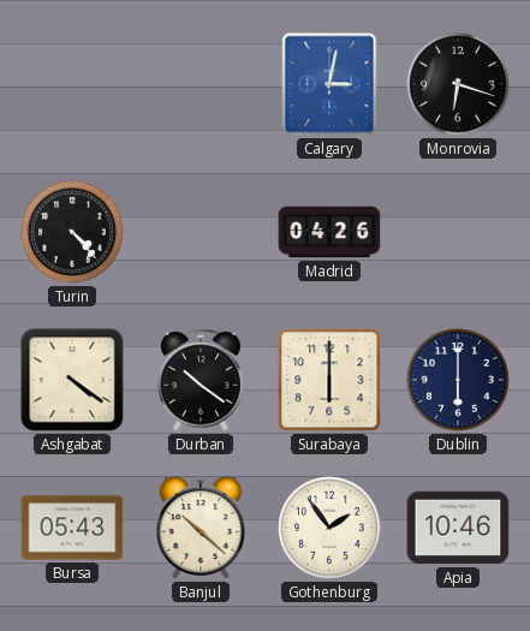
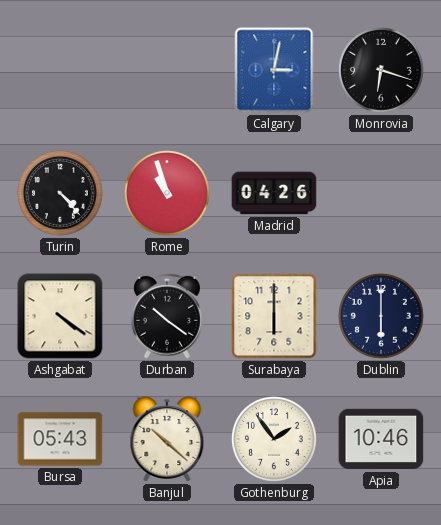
Rome: none -> 10:57
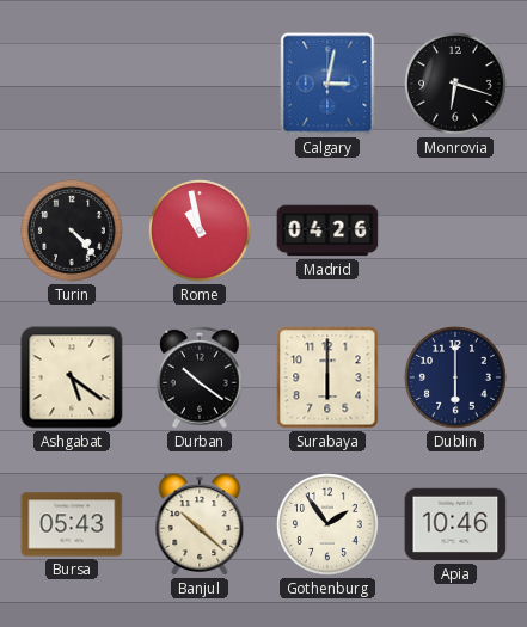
Rome: 10:57 -> 10:58
Ashgabat: 4:21 -> 5:21
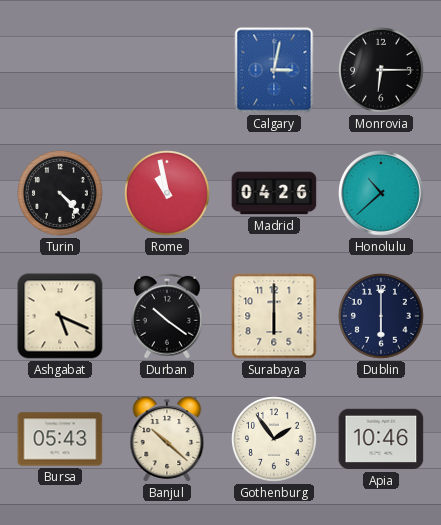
Monrovia: 6:18 -> 6:15
Honolulu: none -> 10:38
Ashgabat: 5:21 -> 5:19
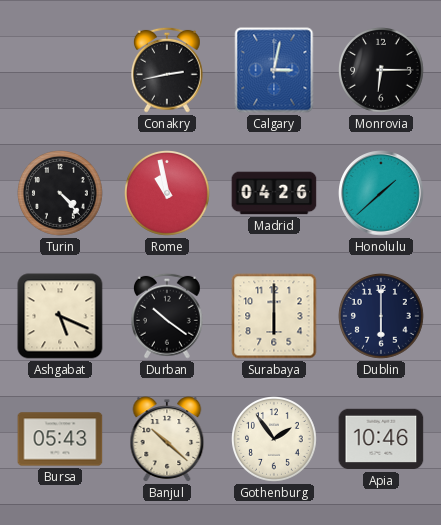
Conakry: none -> 2:43
Honolulu: 10:38 -> 1:38
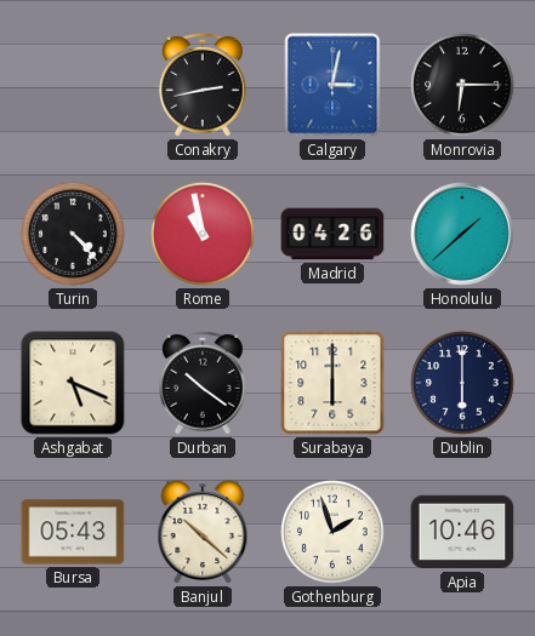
Gothenburg: 1:54 -> 1:57
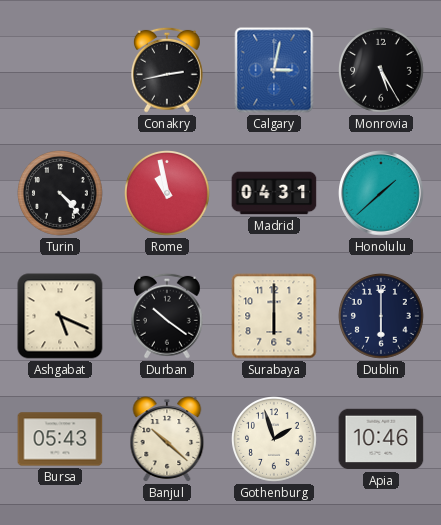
Monrovia: 6:15 -> 5:25
Madrid: 04:26 -> 04:31
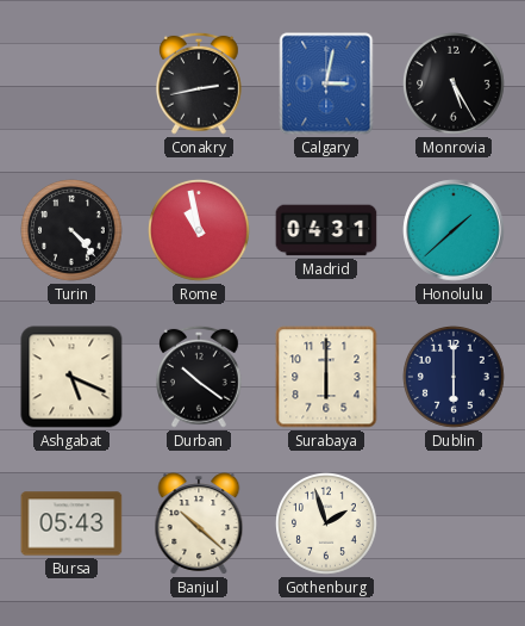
Apia: 10:46 -> none
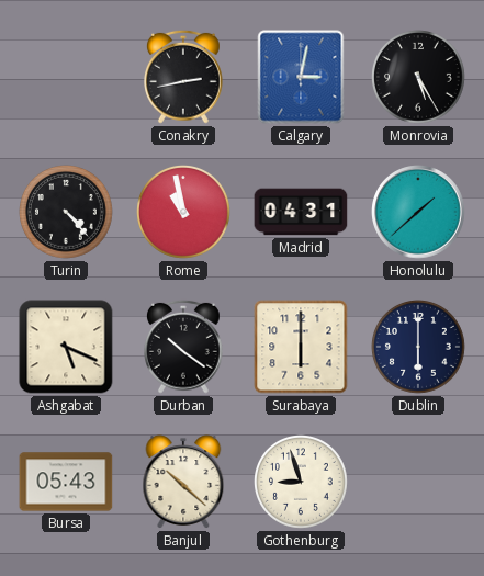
Gothenburg: 1:57 -> 8:57
